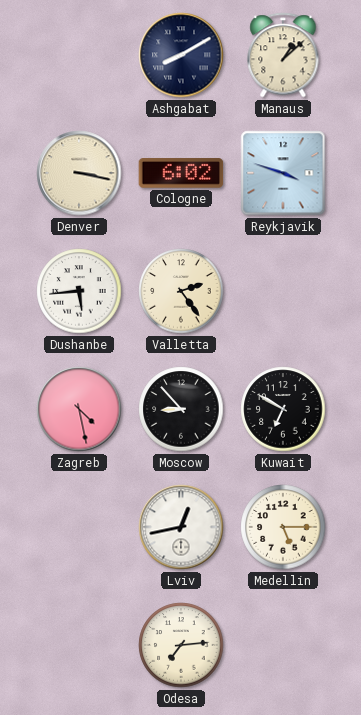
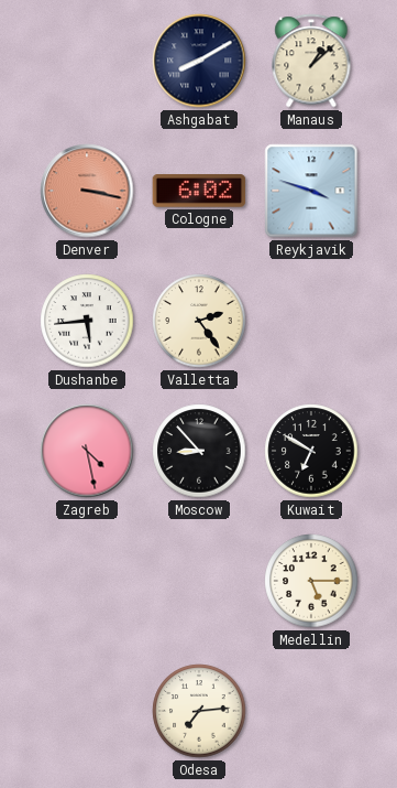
Denver dial: cream -> salmon
Lviv: 12:43 -> none
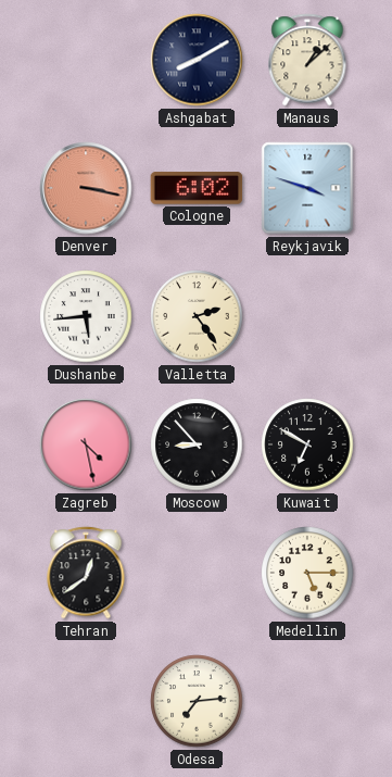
Tehran: none -> 12:39
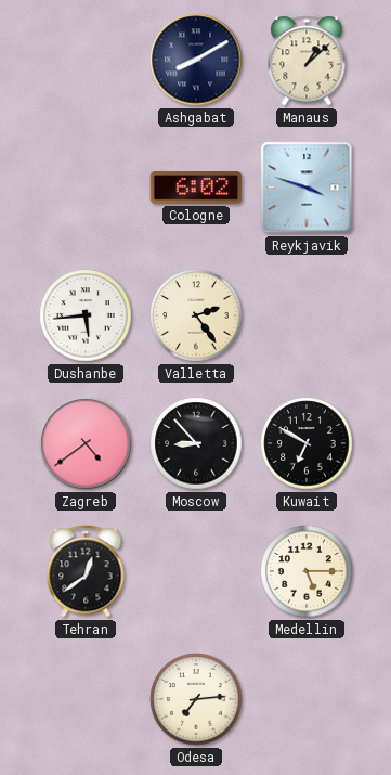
Denver: 3:17 -> none
Zagreb: 4:28 -> 4:39
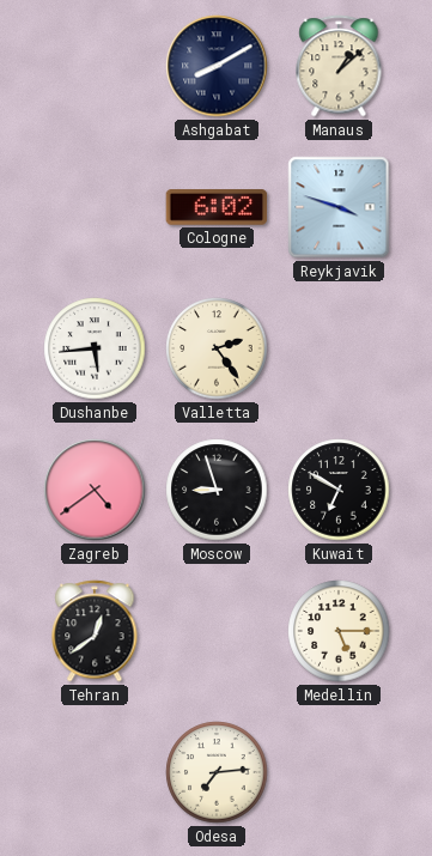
Moscow: 8:53 -> 8:57
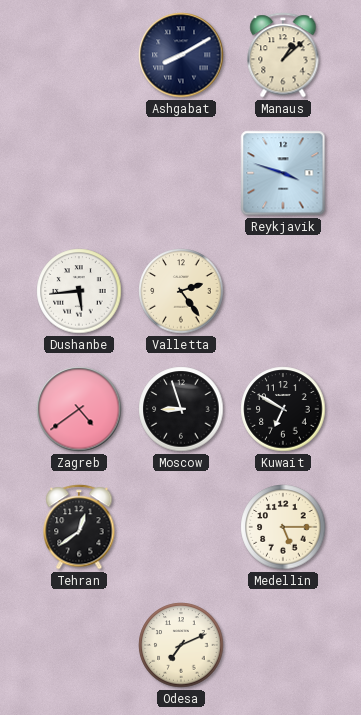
Cologne: 6:02 -> none
Odesa: 7:14 -> 7:11
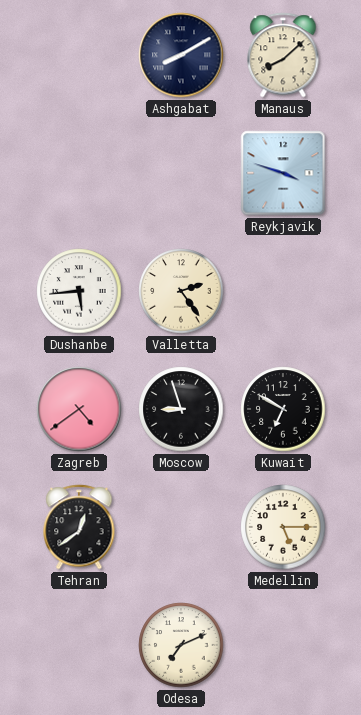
Manaus: 1:08 -> 8:08
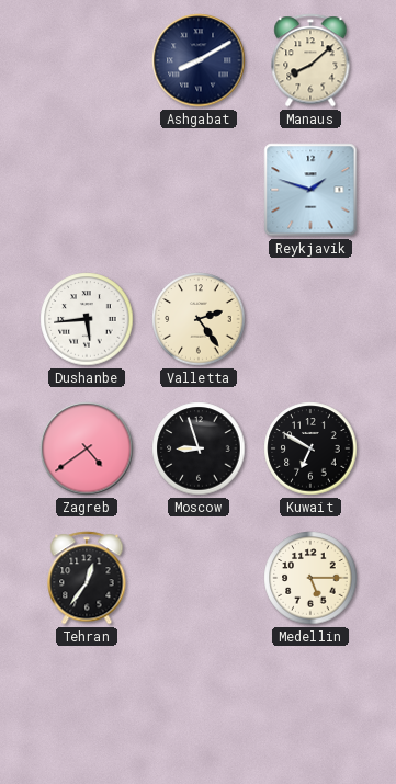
Reykjavik: 3:48 -> 1:48
Tehran: 12:39 -> 12:36
Odesa: 7:11 -> none
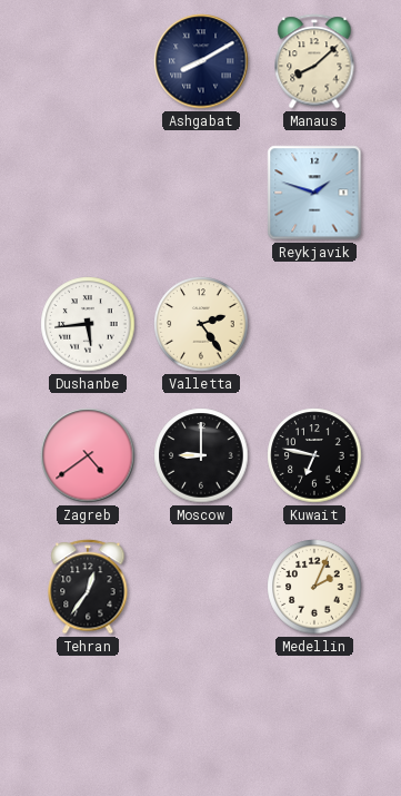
Moscow: 8:57 -> 9:00
Kuwait: 6:50 -> 6:47
Medellin: 5:15 -> 2:04
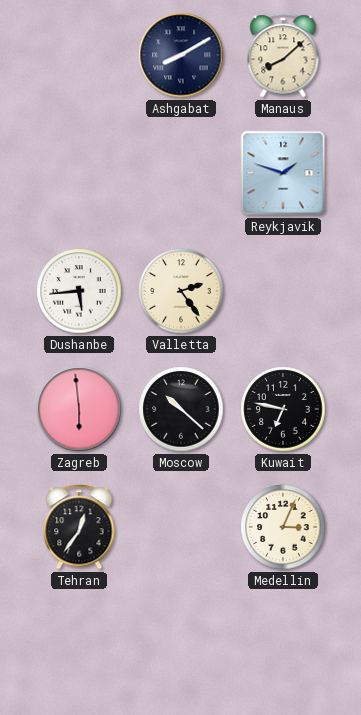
Zagreb: 4:39 -> 5:59
Moscow: 9:00 -> 10:22
Medellin: 2:04 -> 3:04
